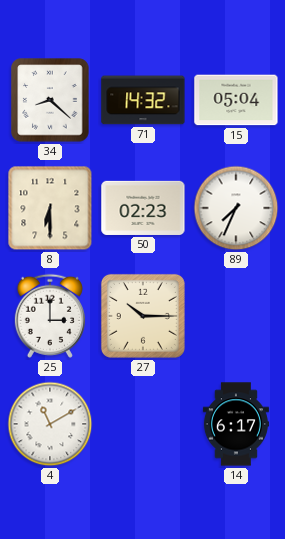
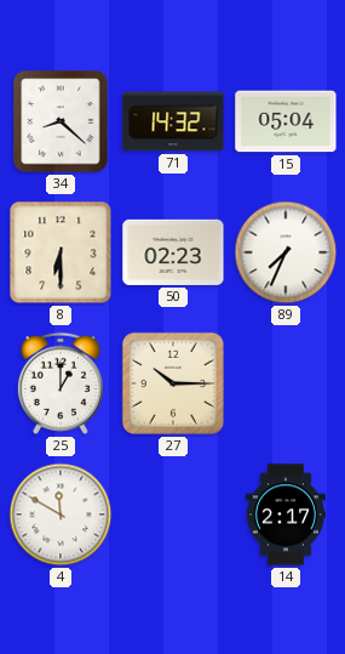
25: 3:00 -> 1:00
4: 11:10 -> 11:50
14: 6:17 -> 2:17
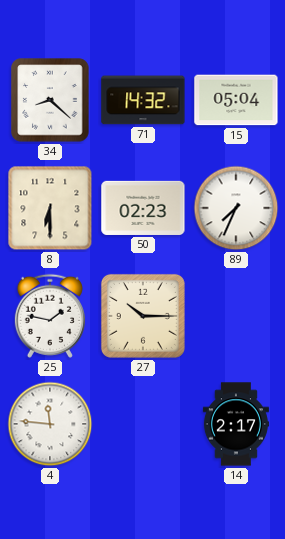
25: 1:00 -> 1:47
4: 11:50 -> 11:46
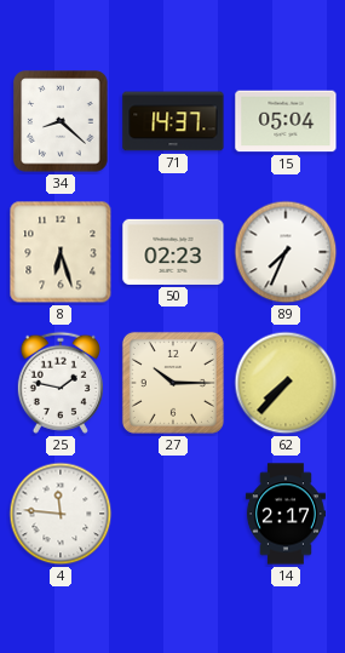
71: 14:32 -> 14:37
8: 6:30 -> 6:27
62: none -> 7:37
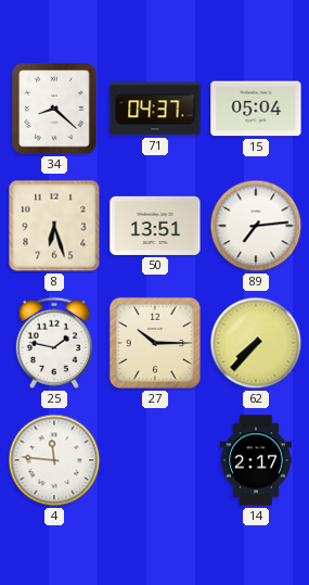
71: 14:37 -> 04:37
50: 02:23 -> 13:51
89: 7:34 -> 7:14
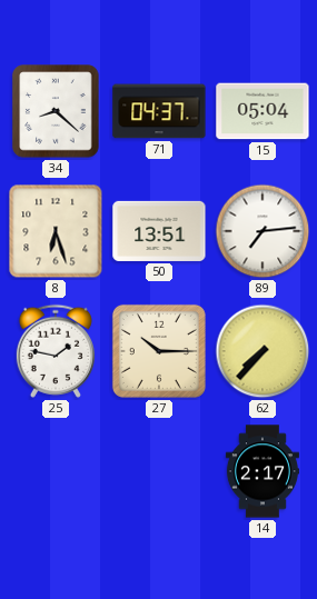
4: 11:46 -> none
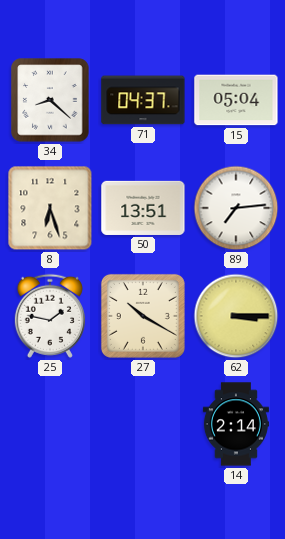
27: 10:15 -> 10:20
62: 7:37 -> 3:15
14: 2:17 -> 2:14
